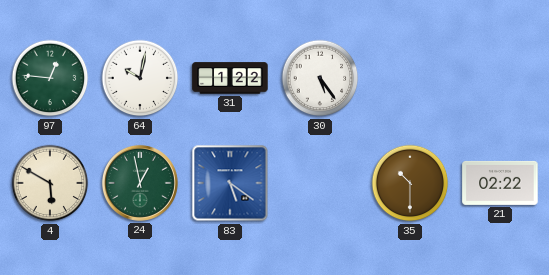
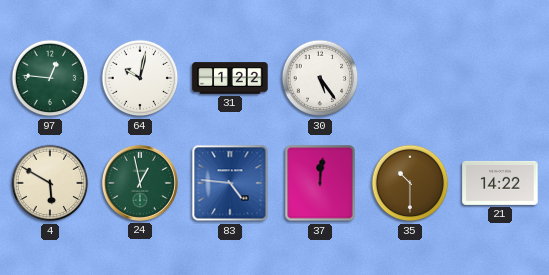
83: 5:21 -> 4:46
37: none -> 12:01
21: 02:22 -> 14:22
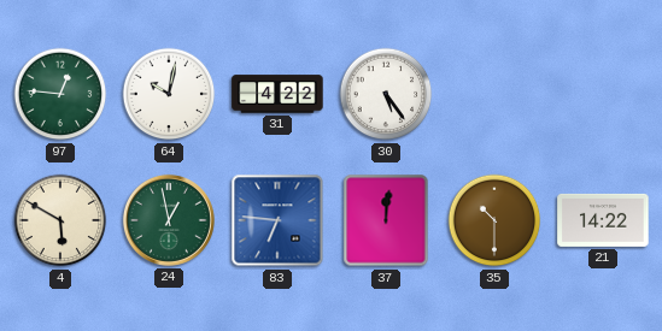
31: 1:22 -> 4:22
83: 4:46 -> 6:46
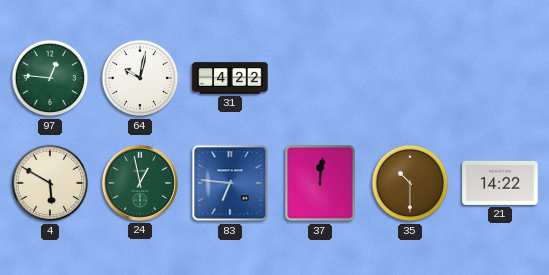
30: 5:24 -> none
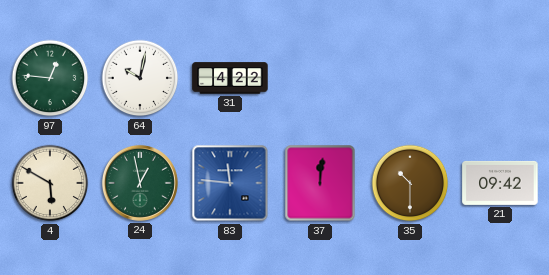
83: 6:46 -> 11:46
21: 14:22 -> 09:42
